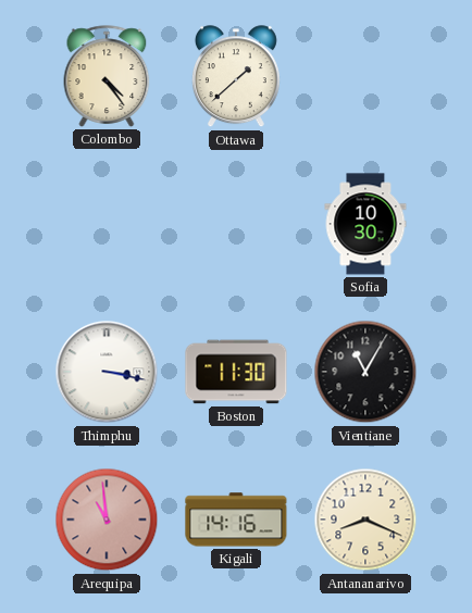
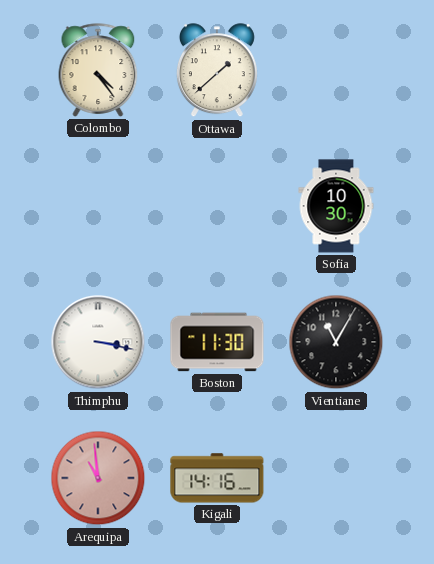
Antananarivo: 8:19 -> none
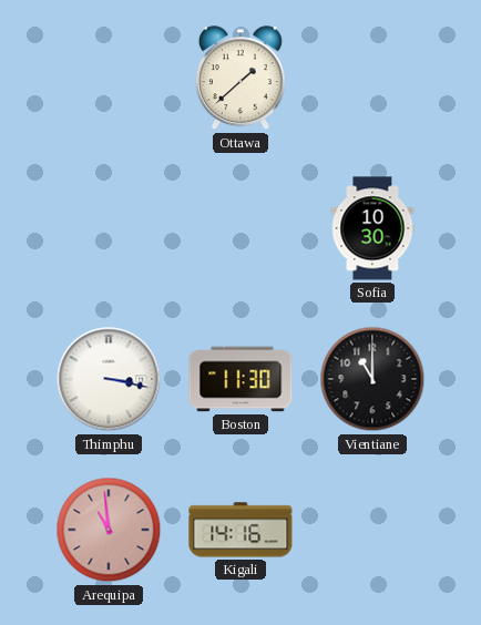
Colombo: 4:24 -> none
Vientiane: 11:05 -> 11:00
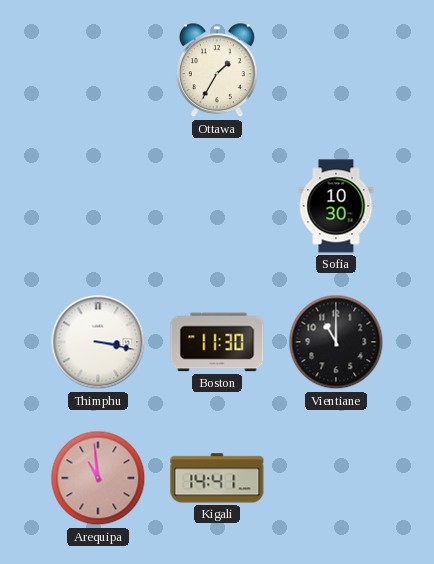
Ottawa: 1:38 -> 1:35
Kigali: 14:16 -> 14:41
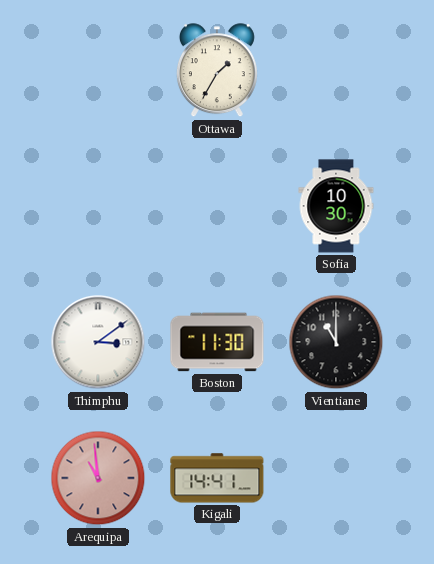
Thimphu: 3:17 -> 3:09
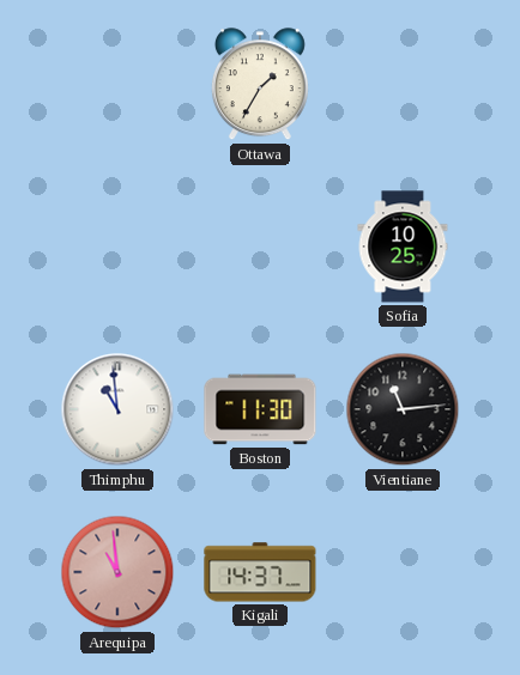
Sofia: 10:30 -> 10:25
Thimphu: 3:09 -> 10:59
Vientiane: 11:00 -> 11:14
Kigali: 14:41 -> 14:37
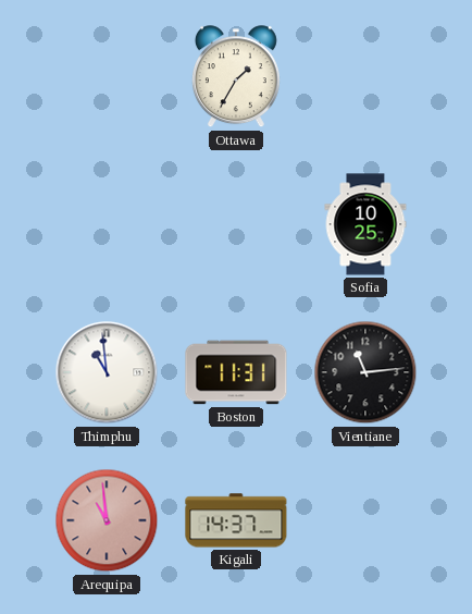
Boston: 11:30 -> 11:31
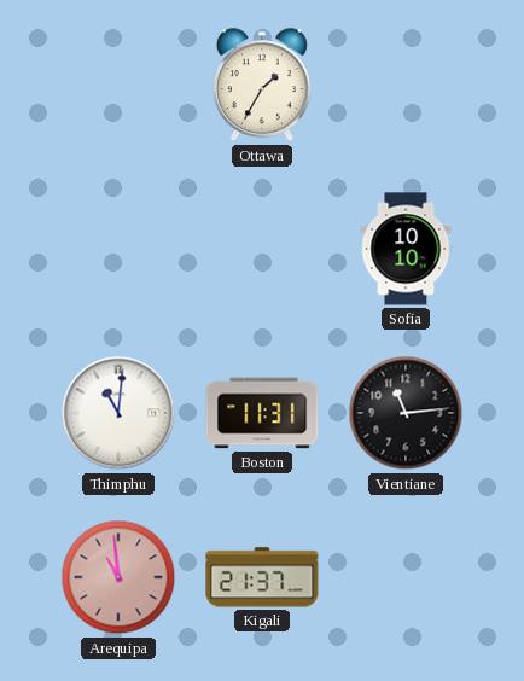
Sofia: 10:25 -> 10:10
Thimphu: 10:59 -> 11:01
Kigali: 14:37 -> 21:37
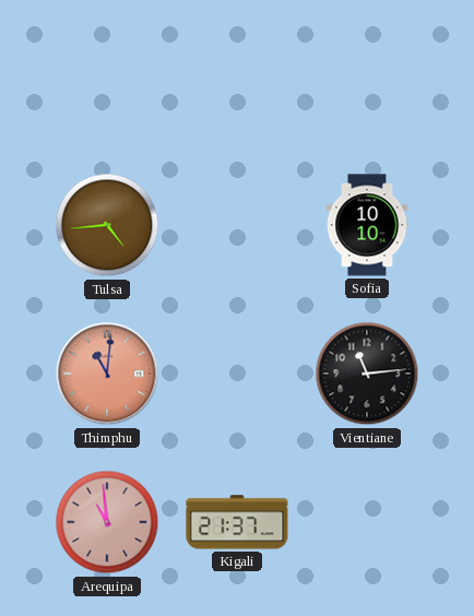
Ottawa: 1:35 -> none
Tulsa: none -> 4:44
Thimphu dial: white -> salmon
Boston: 11:31 -> none
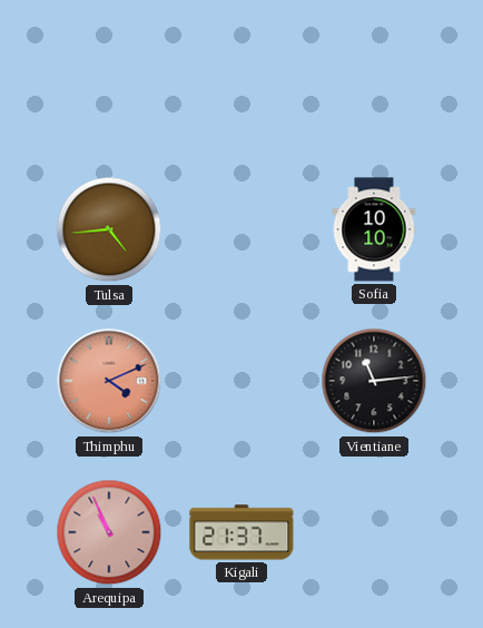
Thimphu: 11:01 -> 4:11
Arequipa: 10:59 -> 10:56
